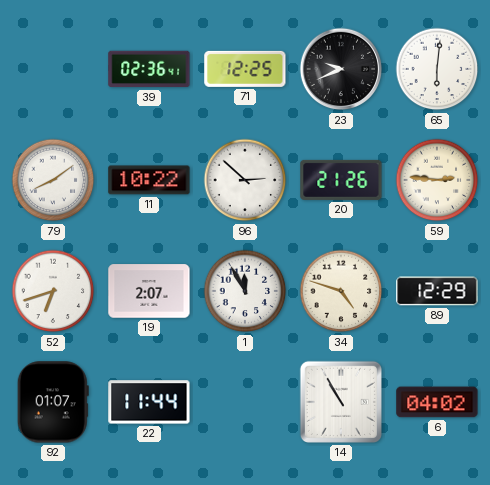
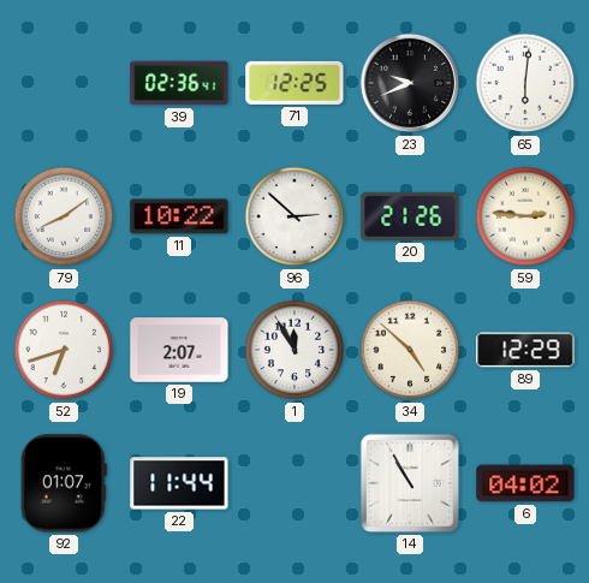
34: 4:48 -> 4:52
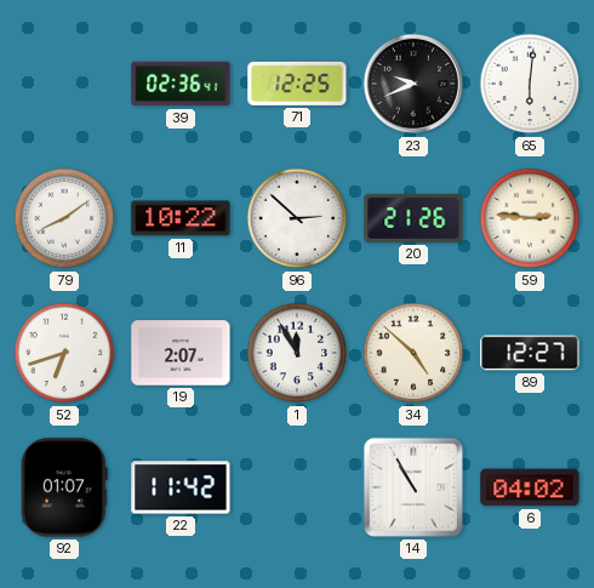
89: 12:29 -> 12:27
22: 11:44 -> 11:42
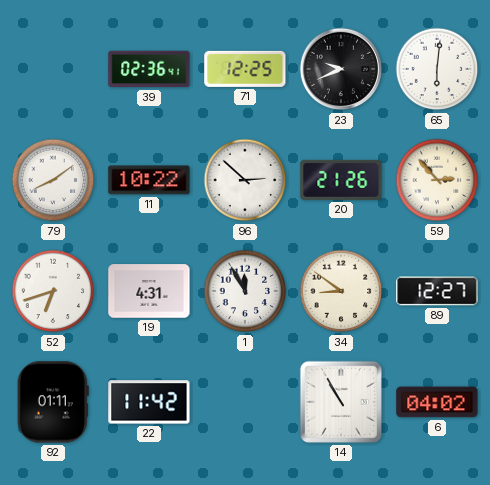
59: 2:46 -> 2:53
19: 2:07 -> 4:31
34: 4:52 -> 8:51
92: 01:07 -> 01:11
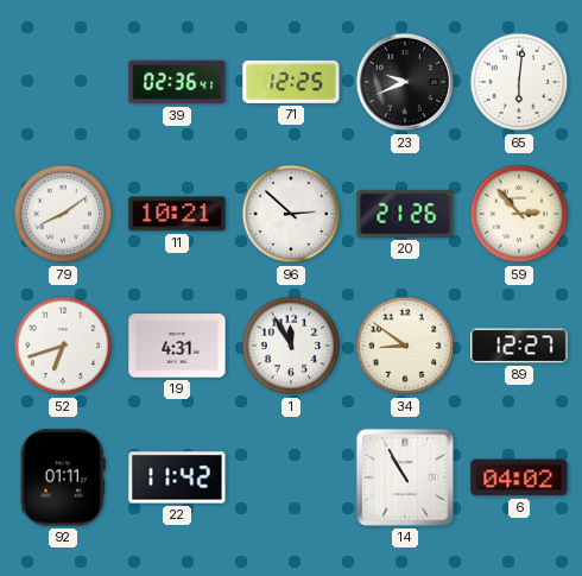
11: 10:22 -> 10:21
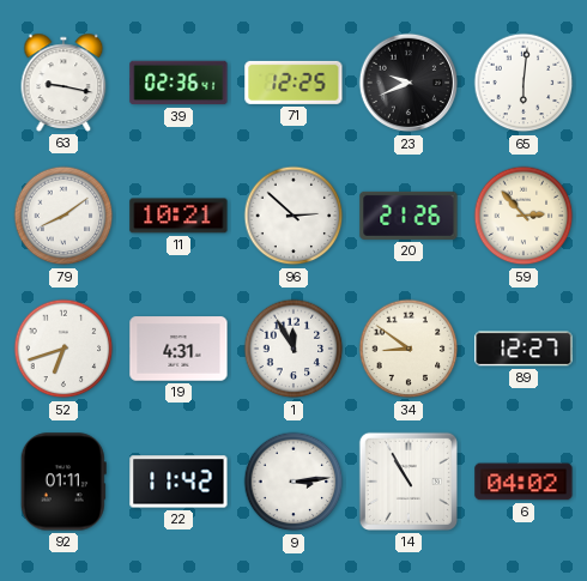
63: none -> 9:17
9: none -> 3:14
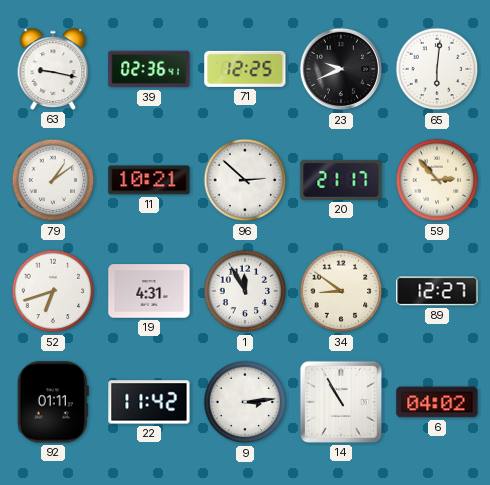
79: 8:09 -> 1:09
20: 21:26 -> 21:17
